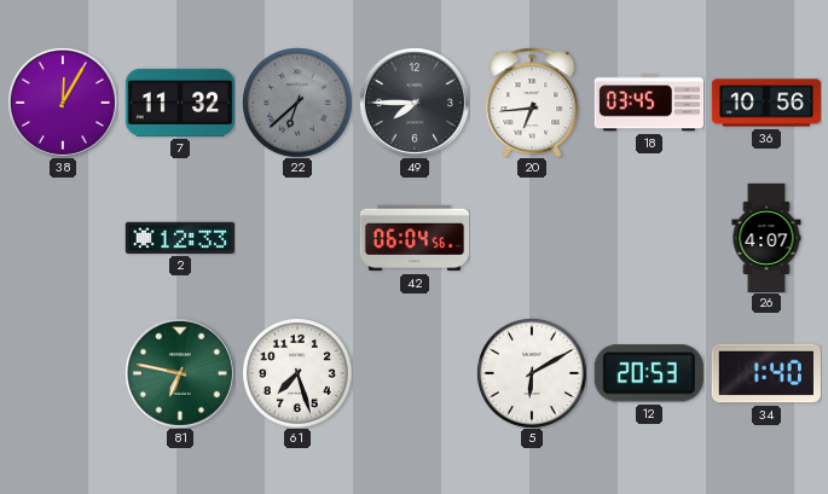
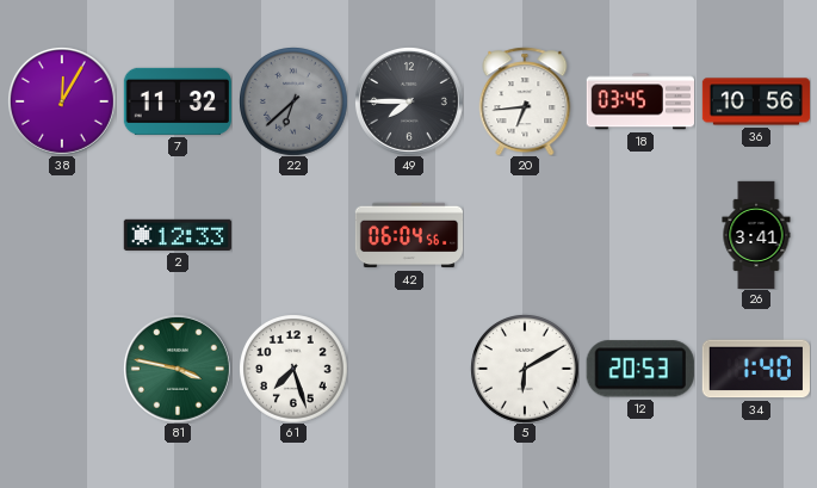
26: 4:07 -> 3:41
81: 6:47 -> 3:47
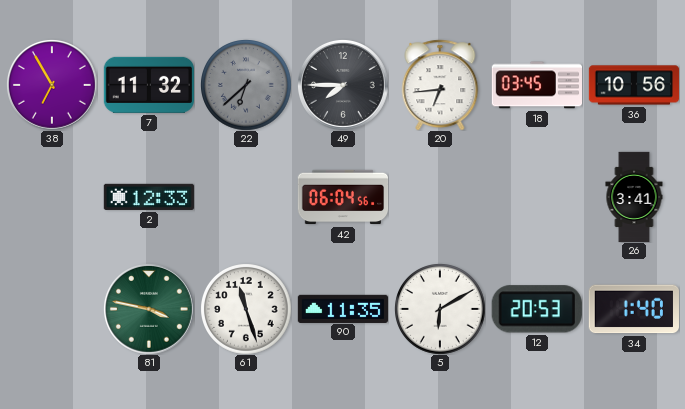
38: 12:05 -> 6:55
61: 7:27 -> 11:27
90: none -> 11:35
